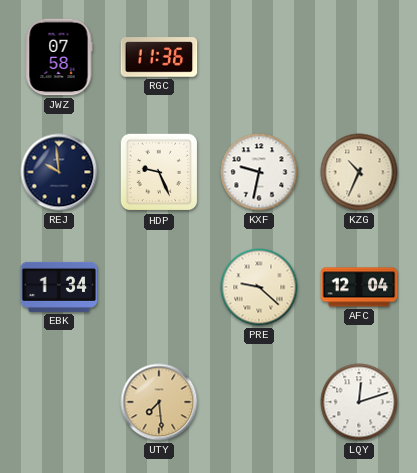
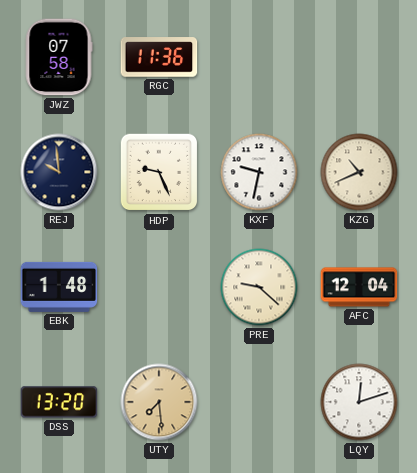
KZG: 10:34 -> 10:41
EBK: 1:34 -> 1:48
DSS: none -> 13:20
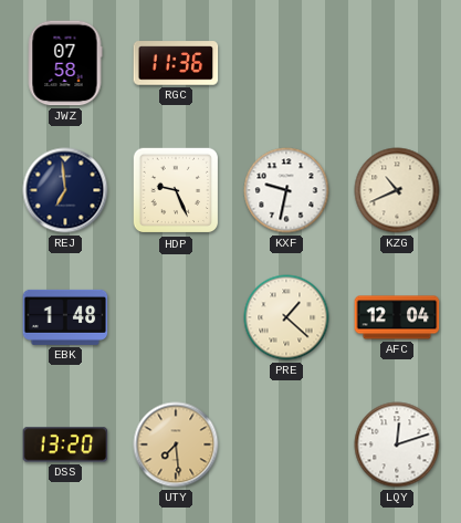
REJ: 9:59 -> 6:59
PRE: 9:22 -> 1:22
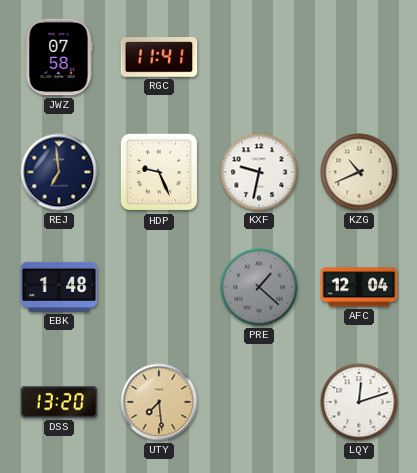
RGC: 11:36 -> 11:41
PRE dial: cream -> grey
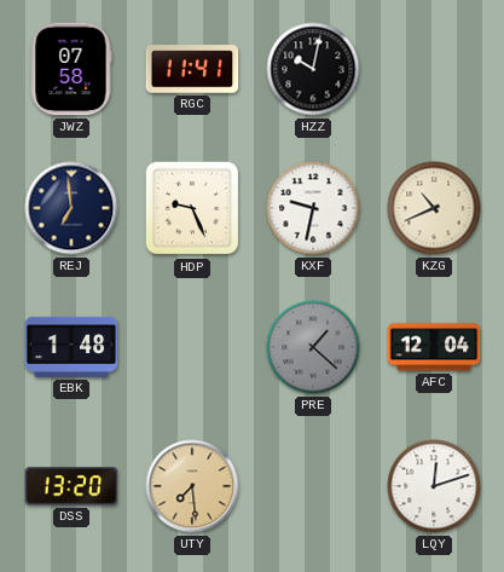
HZZ: none -> 10:02
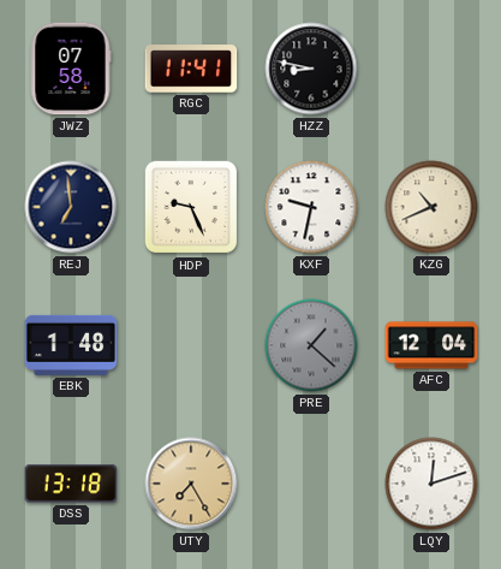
HZZ: 10:02 -> 8:47
DSS: 13:20 -> 13:18
UTY: 7:29 -> 7:25
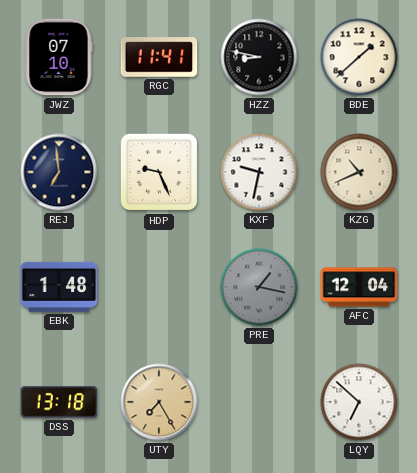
JWZ: 07:58 -> 07:10
BDE: none -> 1:38
PRE: 1:22 -> 1:17
LQY: 12:12 -> 6:52
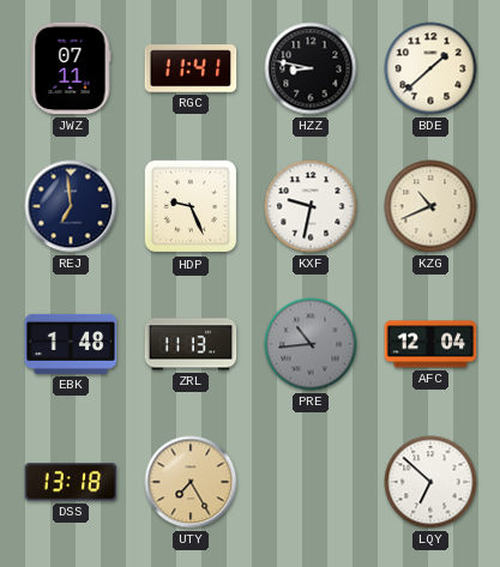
JWZ: 07:10 -> 07:11
ZRL: none -> 11:13
PRE: 1:17 -> 10:44
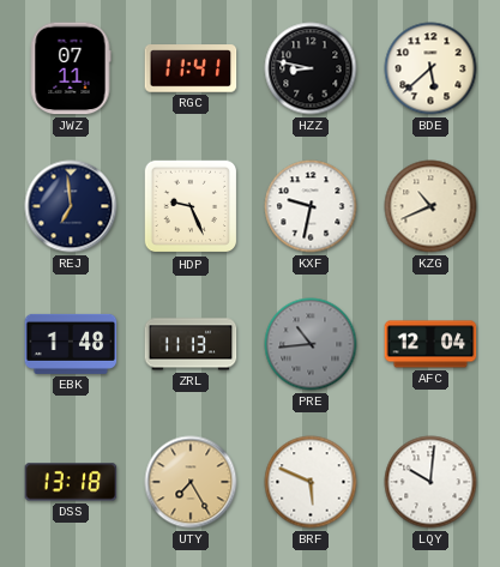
BDE: 1:38 -> 5:38
BRF: none -> 5:49
LQY: 6:52 -> 10:01
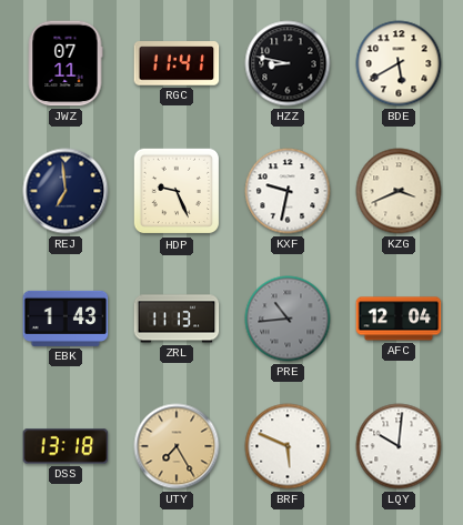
BDE: 5:38 -> 5:40
KZG: 10:41 -> 3:41
EBK: 1:48 -> 1:43
